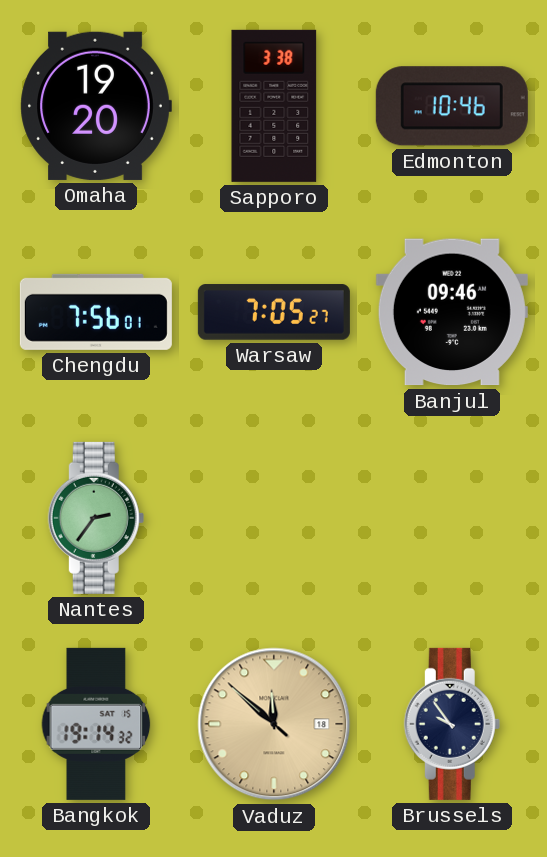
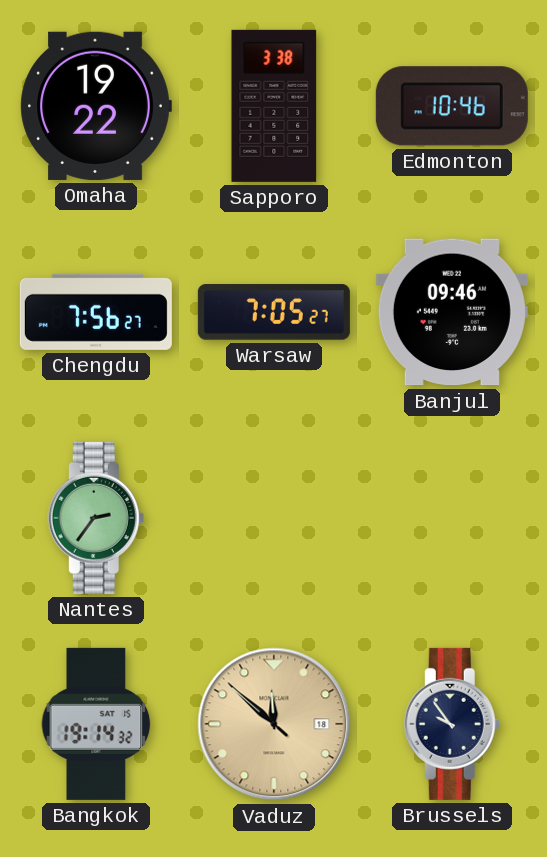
Omaha: 19:20 -> 19:22
Chengdu: 7:56:01 -> 7:56:27
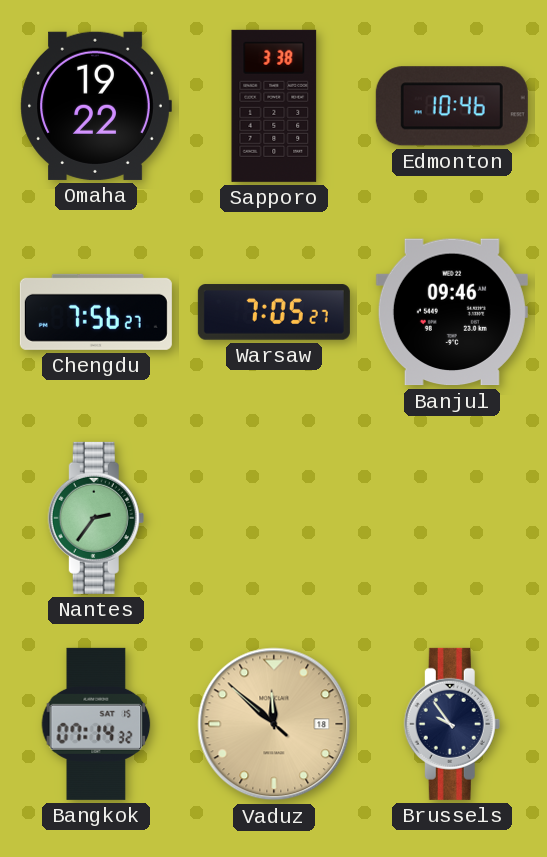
Bangkok: 19:14 -> 07:14
